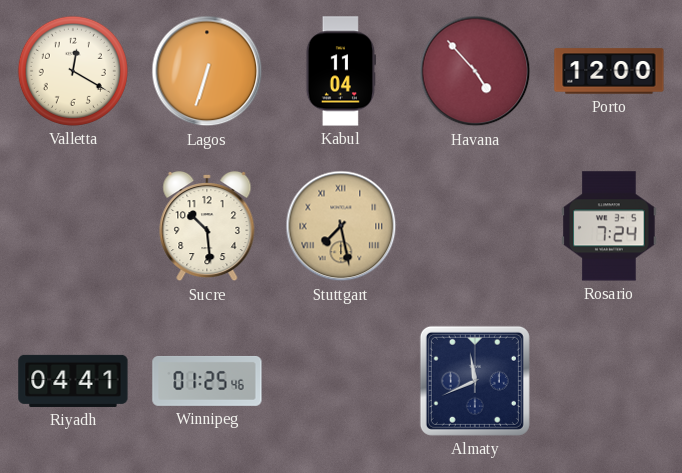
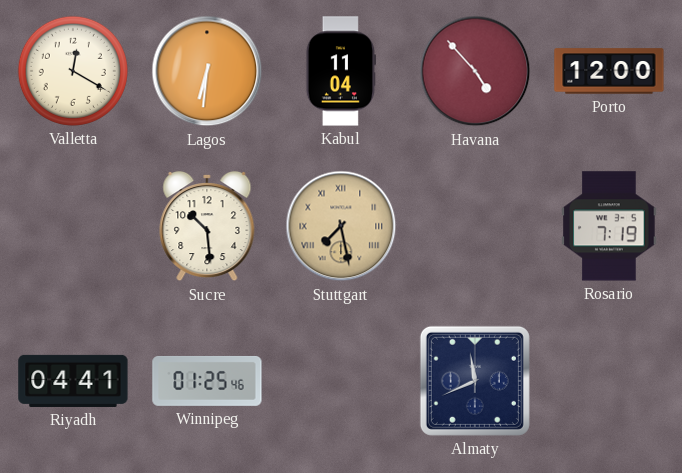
Lagos: 6:33 -> 6:31
Rosario: 7:24 -> 7:19
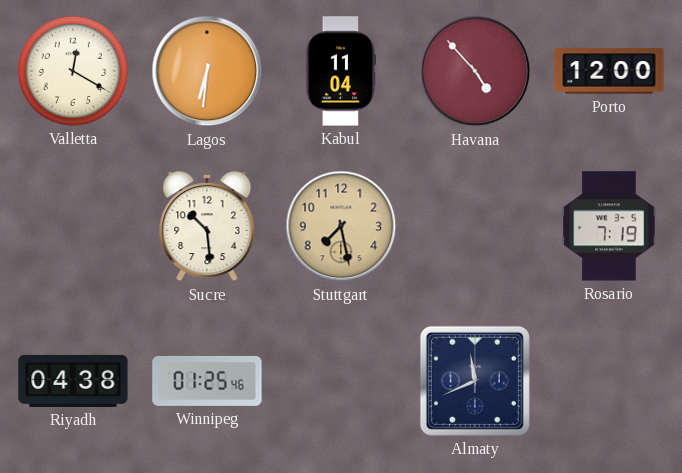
Stuttgart numerals: Roman -> Arabic
Riyadh: 04:41 -> 04:38
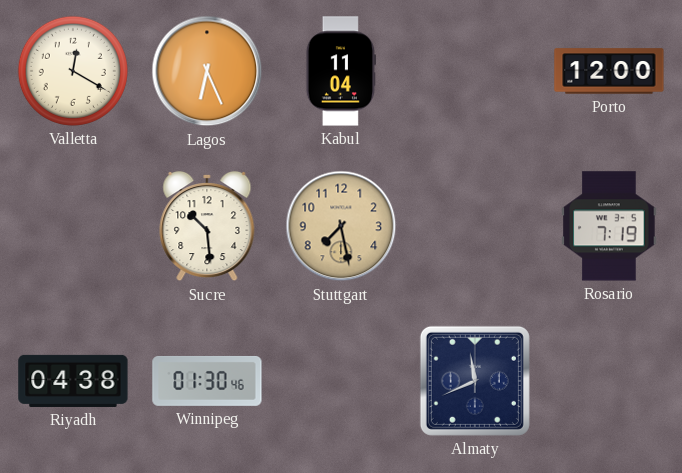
Lagos: 6:31 -> 6:26
Havana: 4:53 -> none
Winnipeg: 01:25 -> 01:30
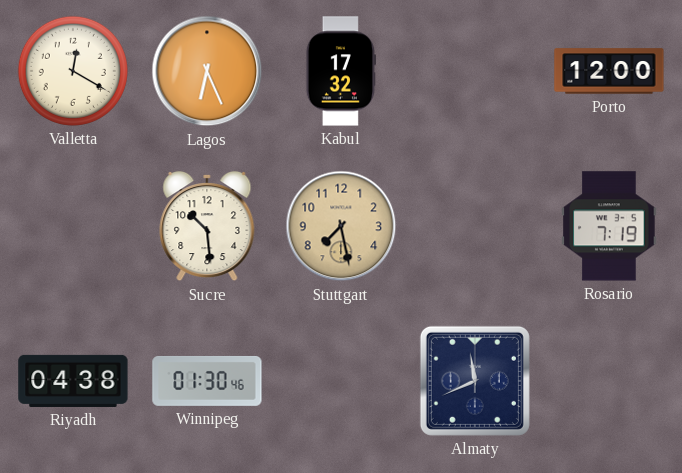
Kabul: 11:04 -> 17:32
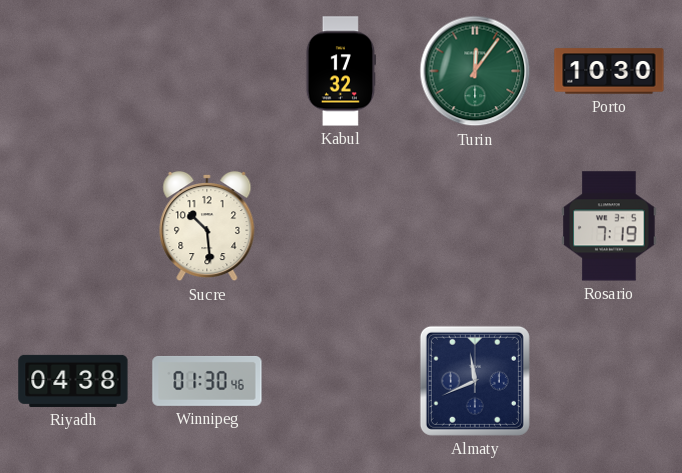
Valletta: 12:20 -> none
Lagos: 6:26 -> none
Turin: none -> 12:06
Porto: 12:00 -> 10:30
Stuttgart: 7:28 -> none
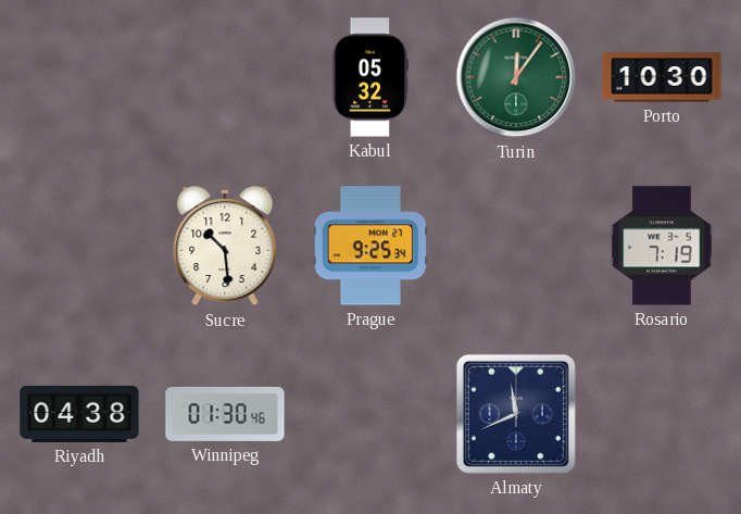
Kabul: 17:32 -> 05:32
Prague: none -> 9:25
